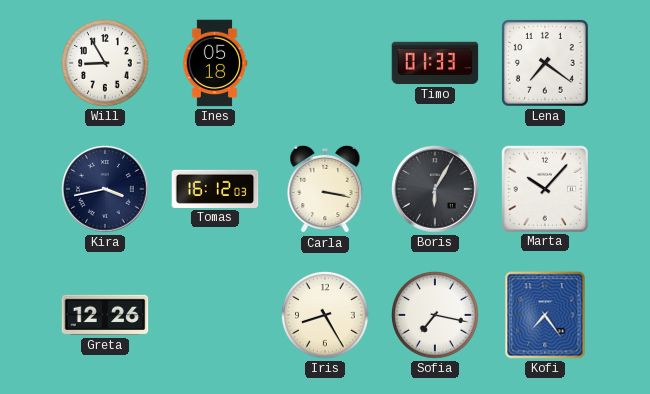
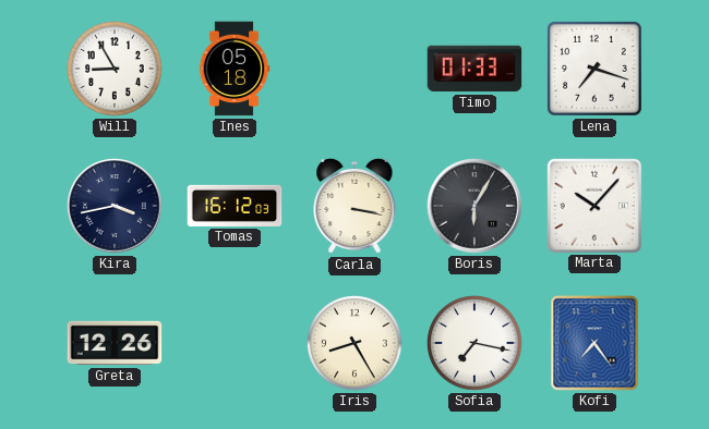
Lena: 7:21 -> 7:18
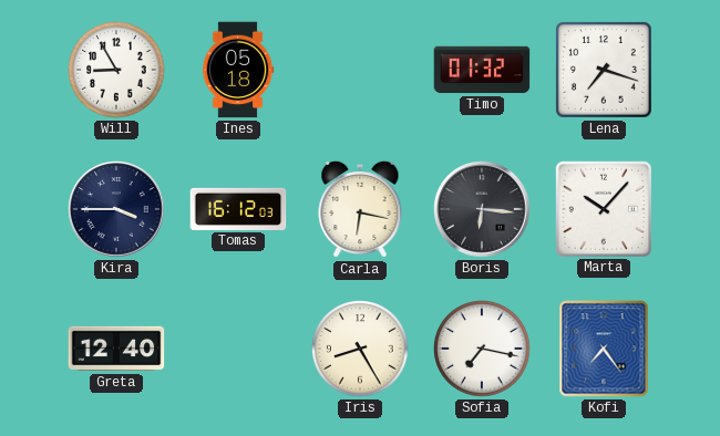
Timo: 01:33 -> 01:32
Kira: 3:43 -> 3:45
Carla: 3:17 -> 6:17
Boris: 6:05 -> 6:16
Greta: 12:26 -> 12:40
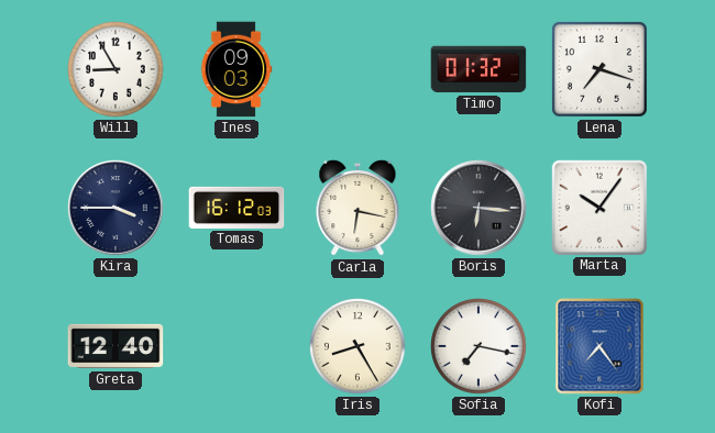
Ines: 05:18 -> 09:03
Marta: 10:07 -> 10:06
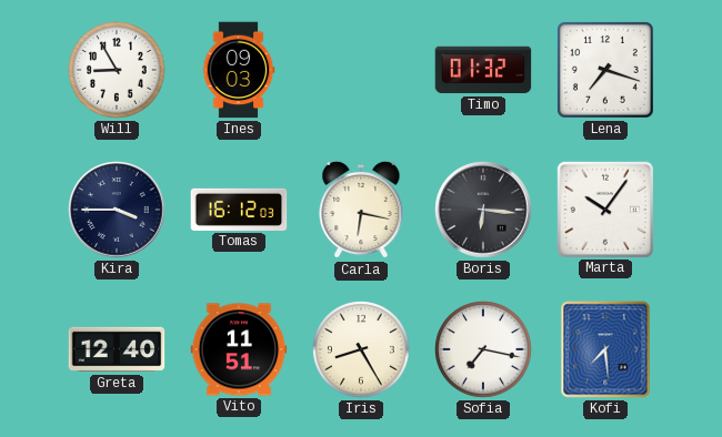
Vito: none -> 11:51
Kofi: 7:24 -> 7:29
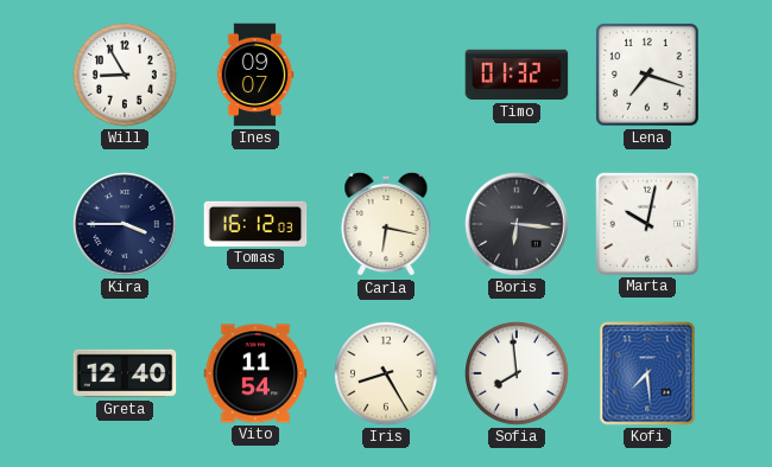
Ines: 09:03 -> 09:07
Marta: 10:06 -> 10:02
Vito: 11:51 -> 11:54
Sofia: 7:17 -> 7:59
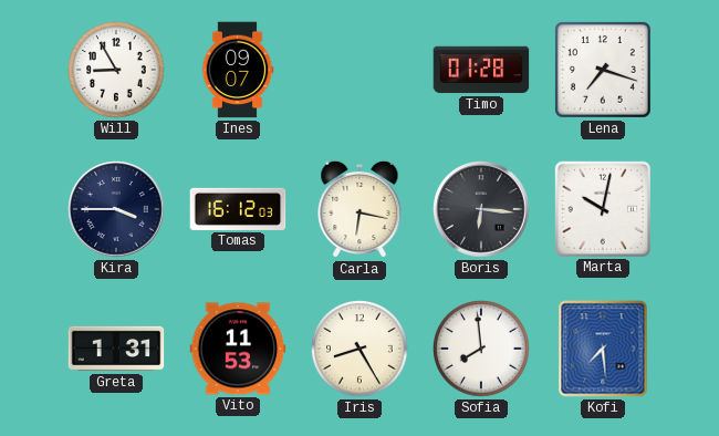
Timo: 01:32 -> 01:28
Greta: 12:40 -> 1:31
Vito: 11:54 -> 11:53
